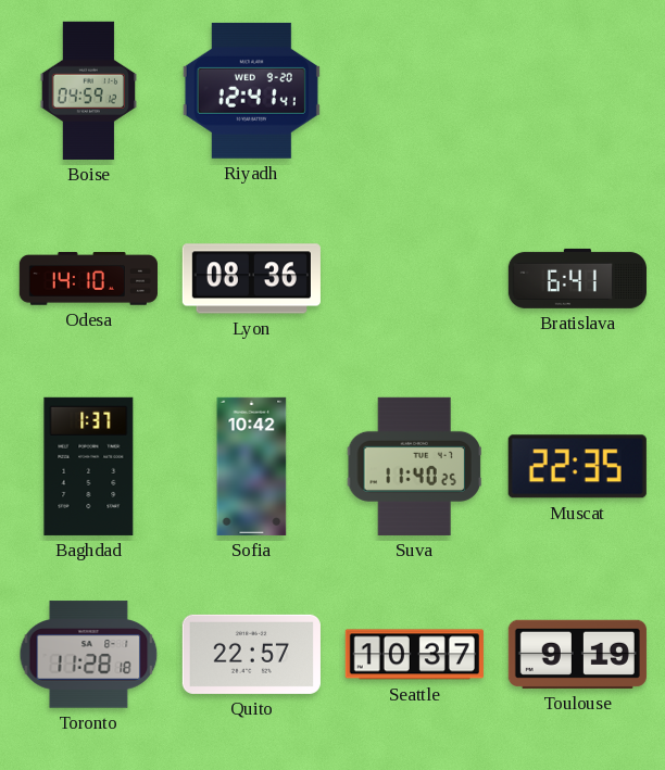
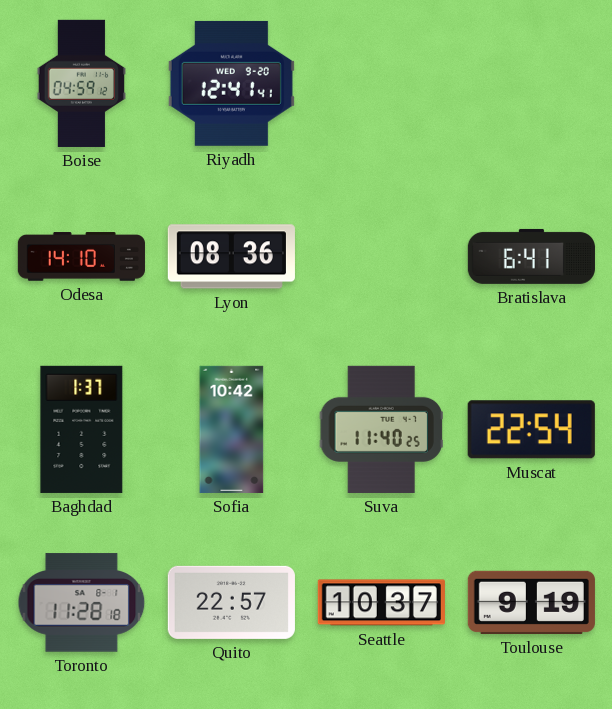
Muscat: 22:35 -> 22:54
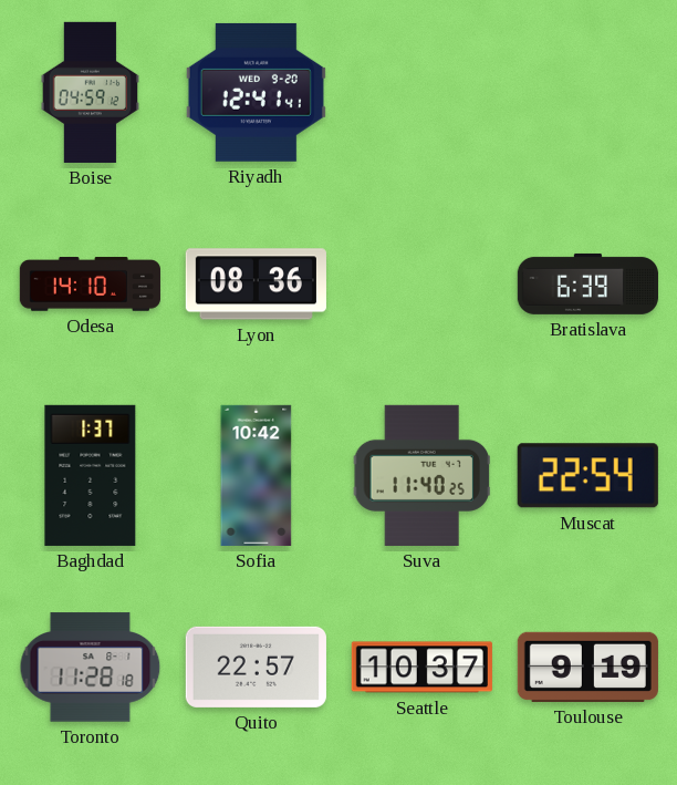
Bratislava: 6:41 -> 6:39
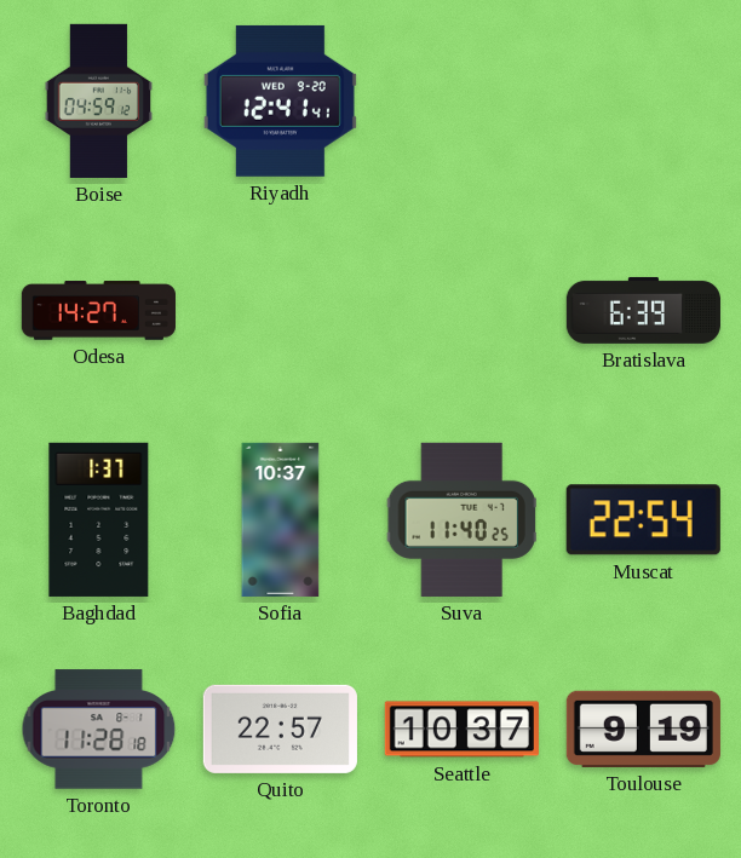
Odesa: 14:10 -> 14:27
Lyon: 08:36 -> none
Sofia: 10:42 -> 10:37
